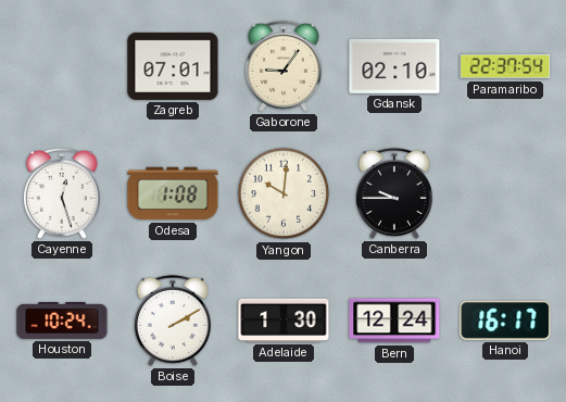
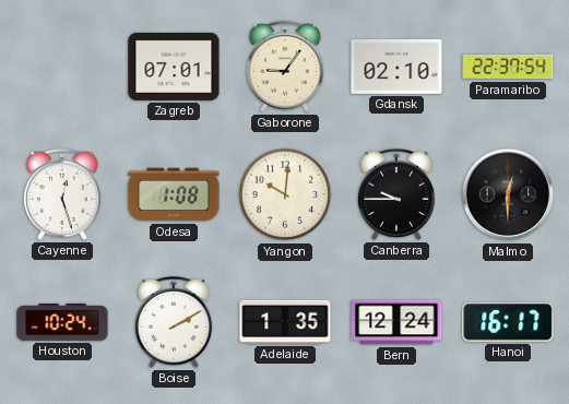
Malmo: none -> 12:30
Adelaide: 1:30 -> 1:35
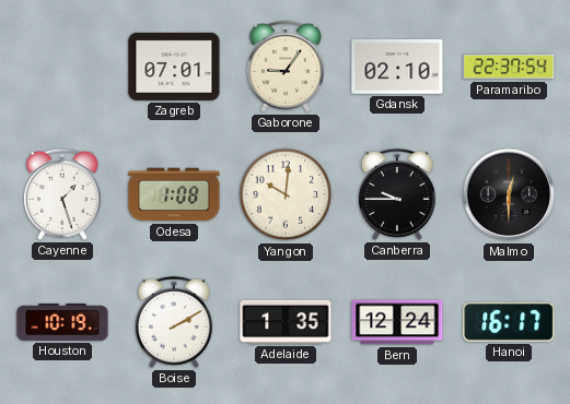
Cayenne: 12:27 -> 1:27
Houston: 10:24 -> 10:19
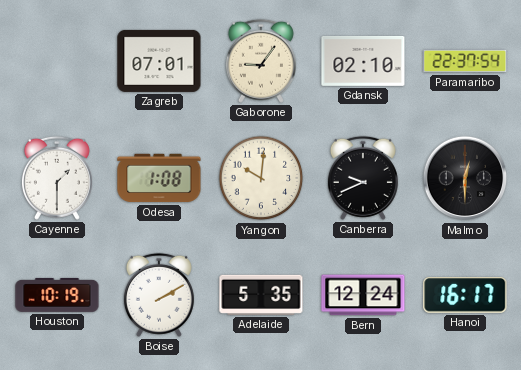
Cayenne: 1:27 -> 1:30
Canberra: 9:45 -> 9:41
Adelaide: 1:35 -> 5:35
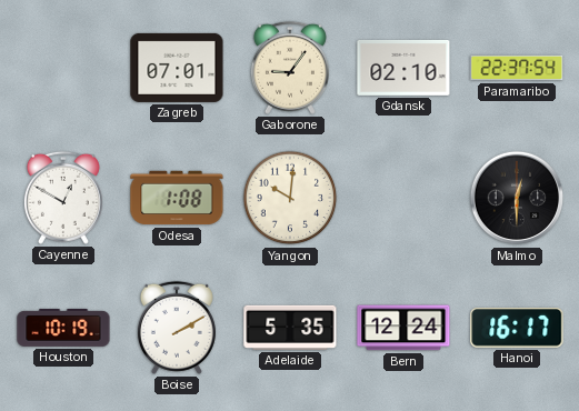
Cayenne: 1:30 -> 12:50
Canberra: 9:41 -> none
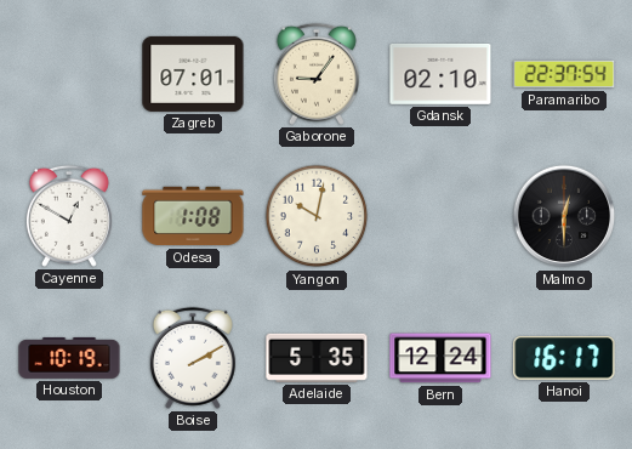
Yangon: 10:01 -> 10:02
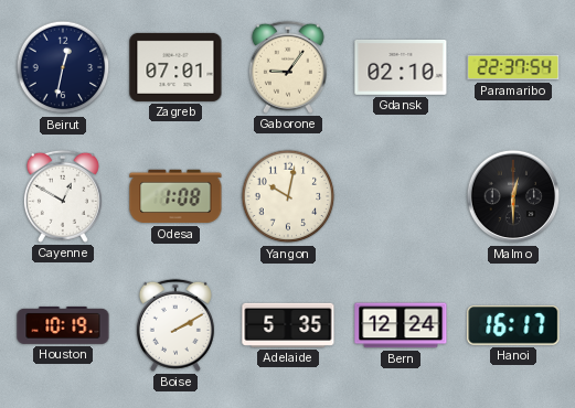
Beirut: none -> 12:32
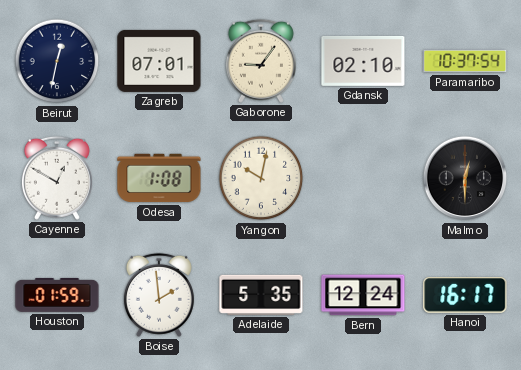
Paramaribo: 22:37 -> 10:37
Houston: 10:19 -> 01:59
Boise: 2:10 -> 1:59
